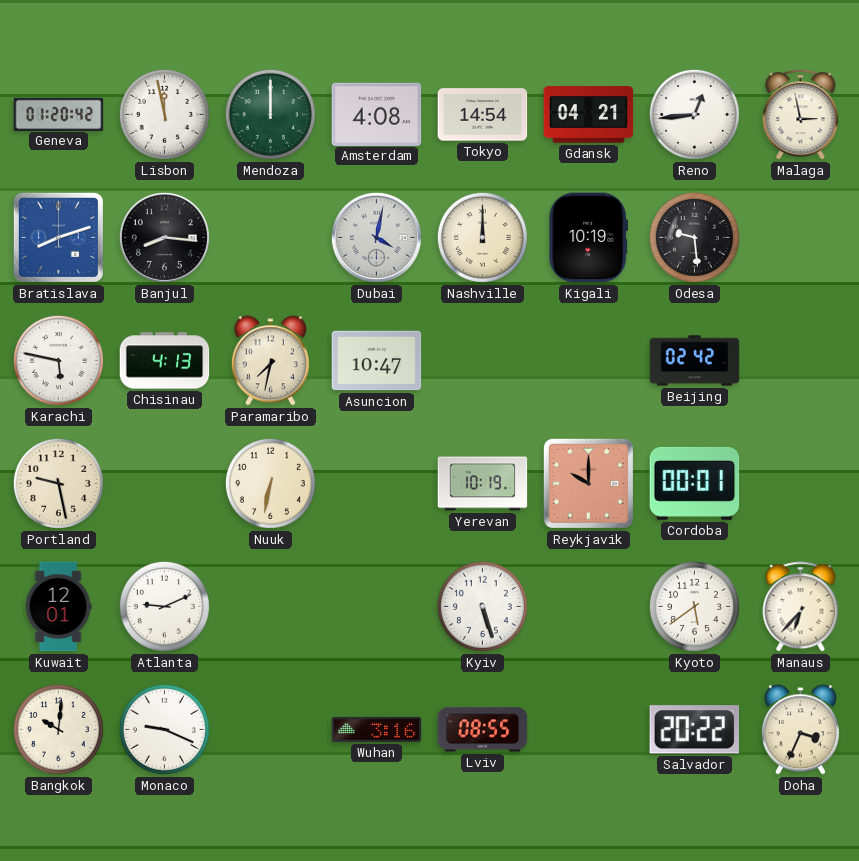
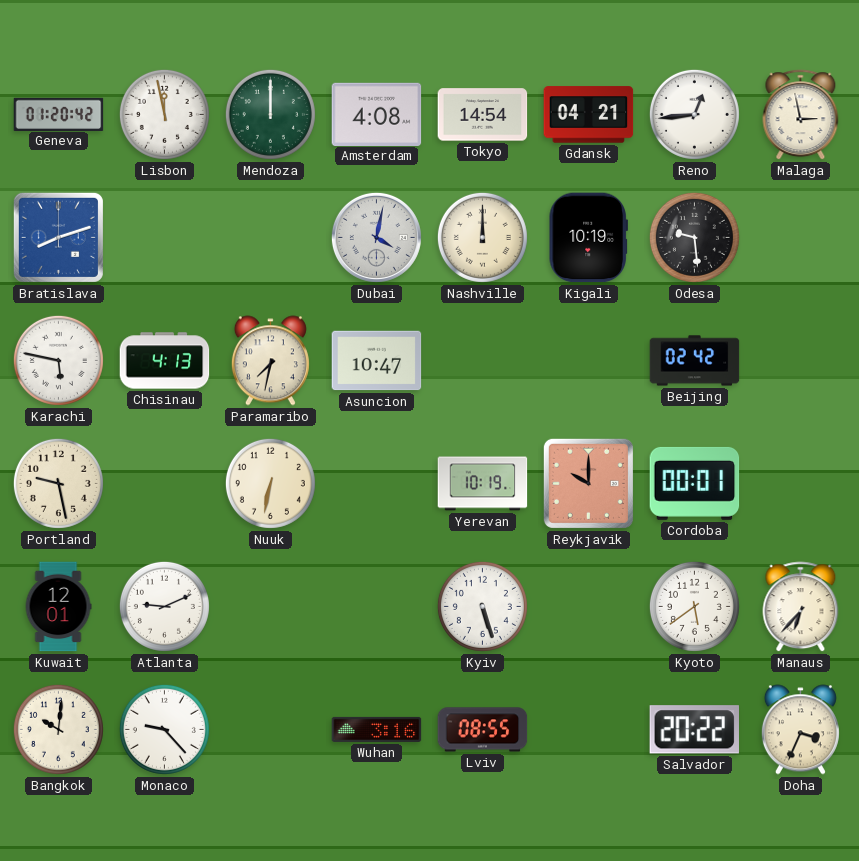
Banjul: 8:16 -> none
Monaco: 9:19 -> 9:23
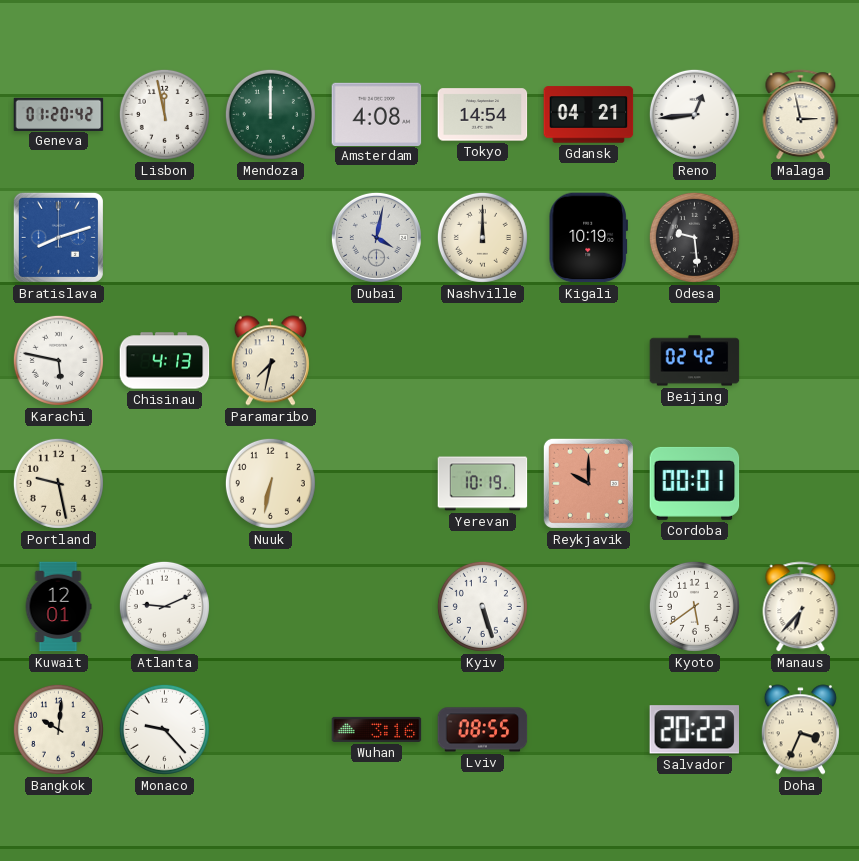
Asuncion: 10:47 -> none
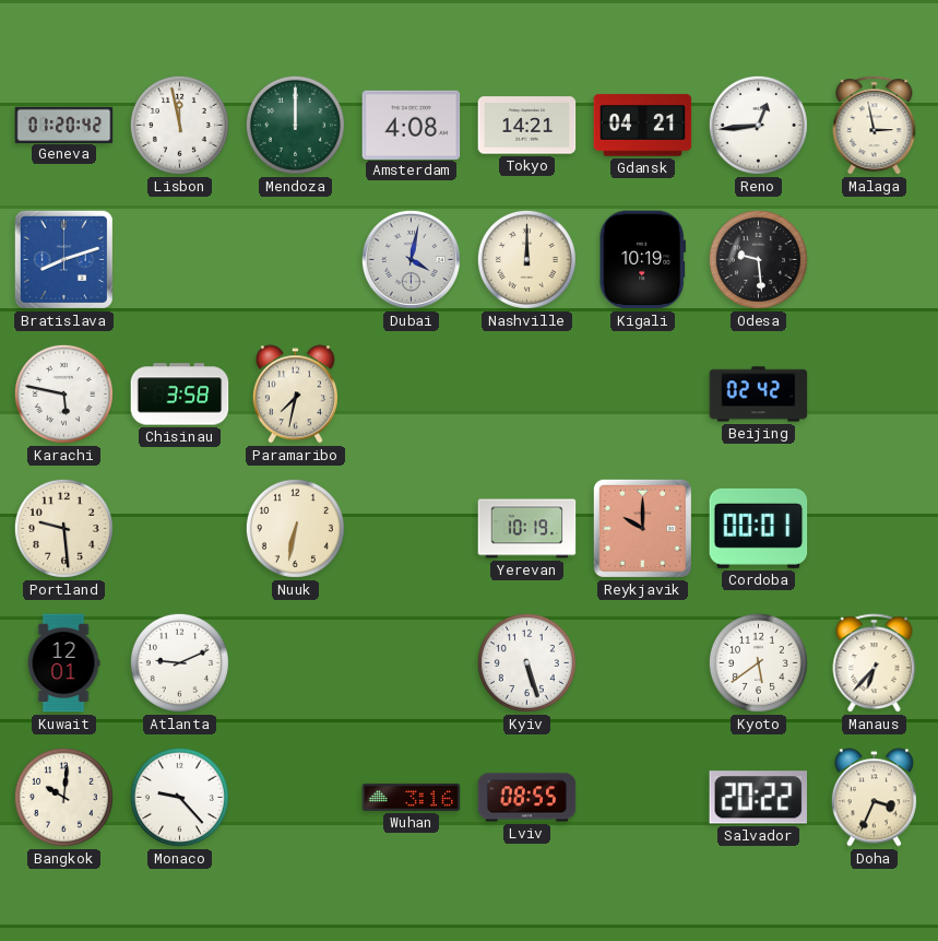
Tokyo: 14:54 -> 14:21
Chisinau: 4:13 -> 3:58
Portland: 9:28 -> 9:29
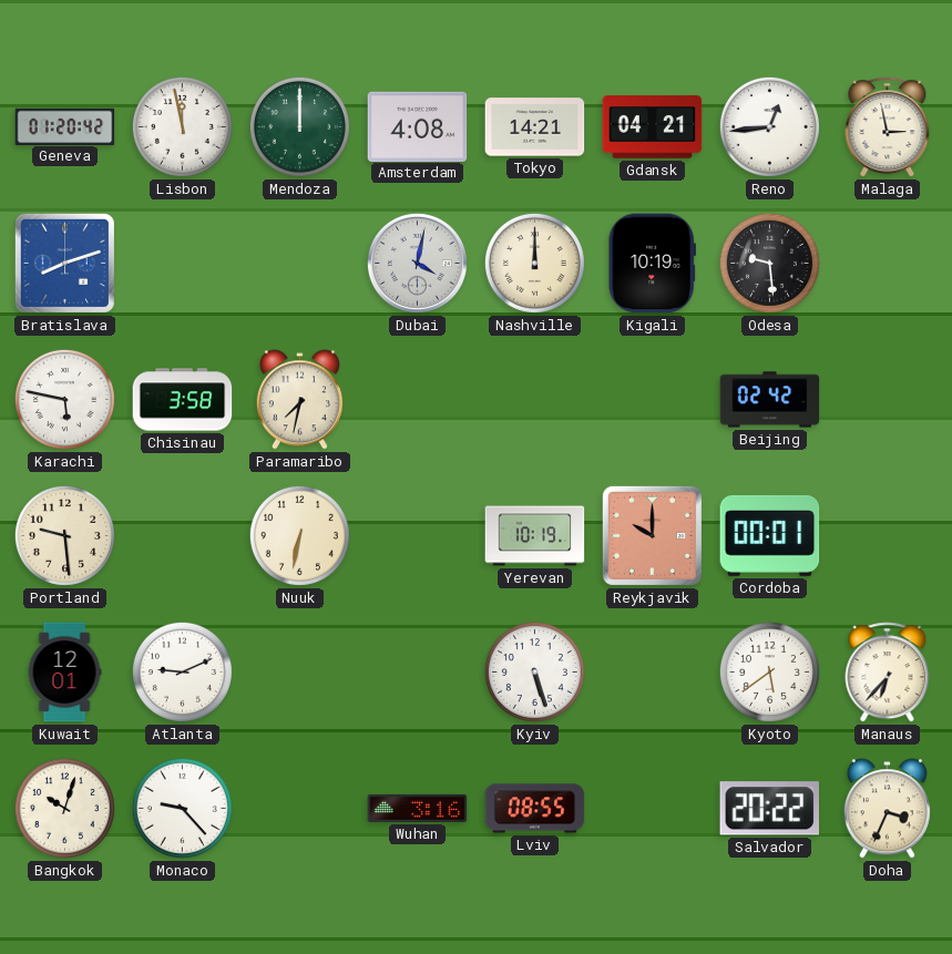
Bangkok: 10:01 -> 10:03
